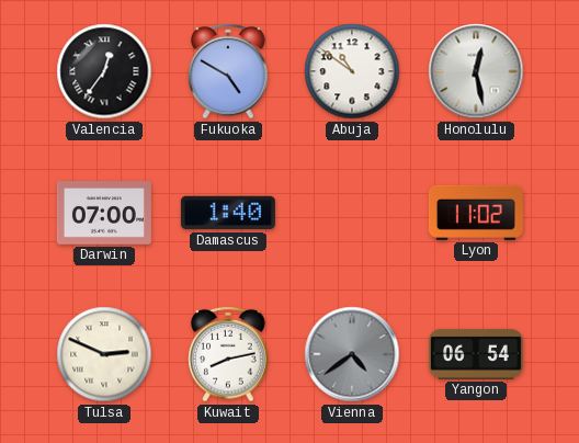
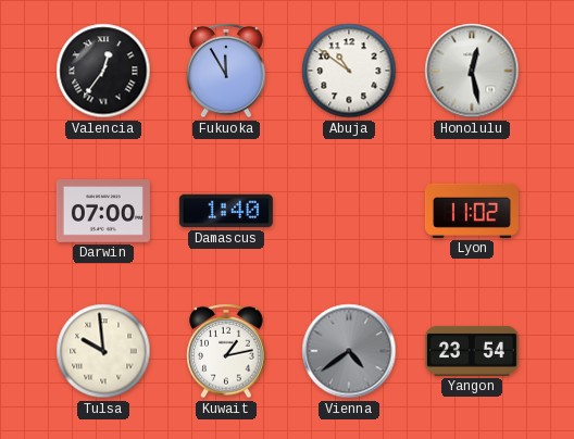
Fukuoka: 4:50 -> 11:55
Tulsa: 2:49 -> 9:59
Kuwait: 8:13 -> 1:13
Yangon: 06:54 -> 23:54
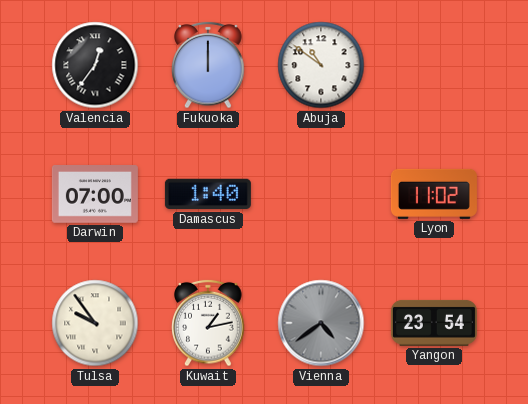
Fukuoka: 11:55 -> 12:00
Honolulu: 12:28 -> none
Tulsa: 9:59 -> 9:54
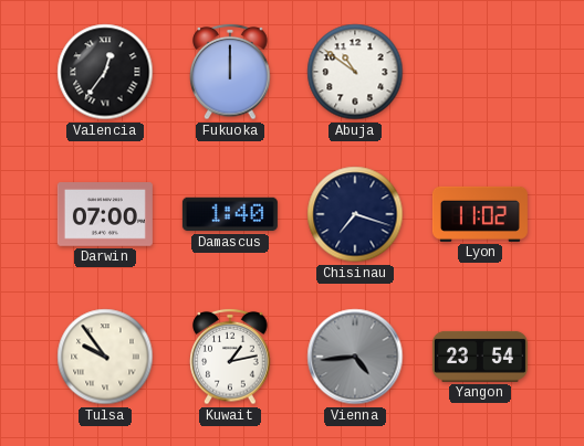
Chisinau: none -> 7:18
Vienna: 4:39 -> 4:44
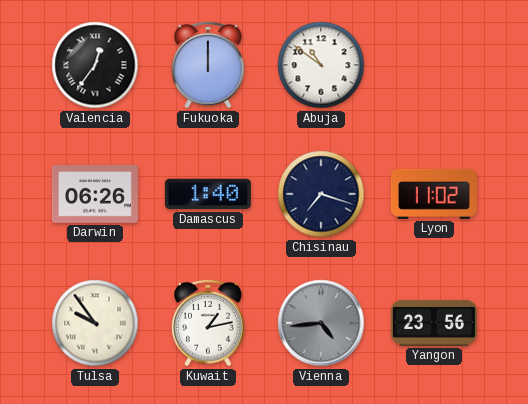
Darwin: 07:00 -> 06:26
Yangon: 23:54 -> 23:56
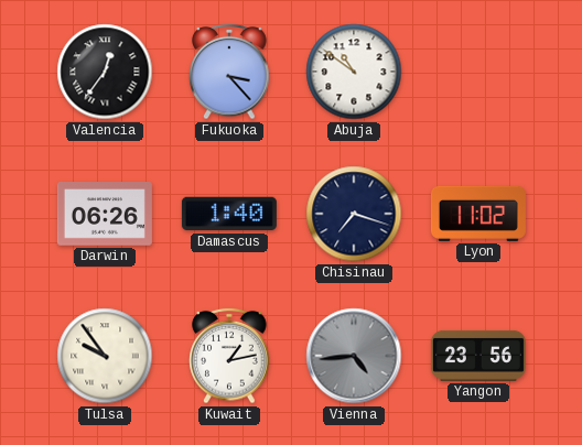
Fukuoka: 12:00 -> 3:23
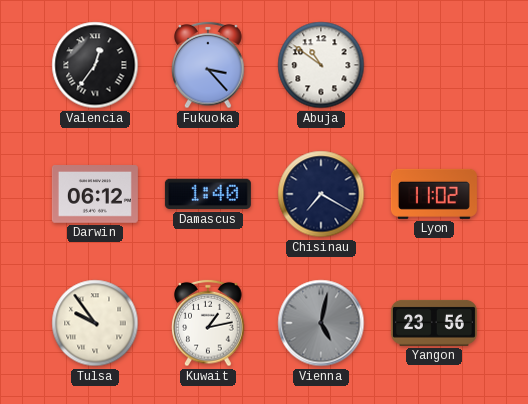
Darwin: 06:26 -> 06:12
Chisinau: 7:18 -> 7:20
Vienna: 4:44 -> 5:02
